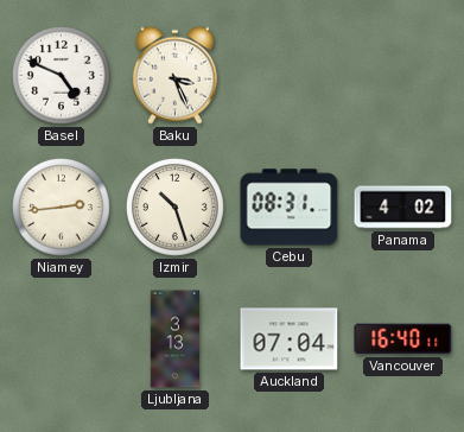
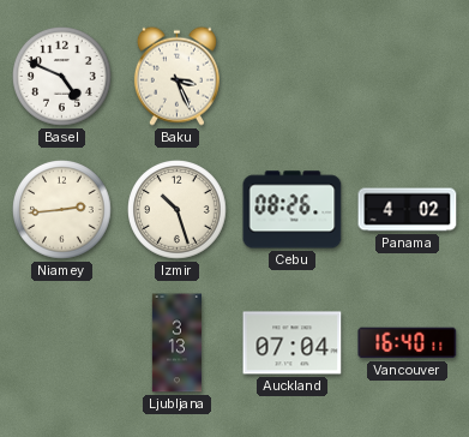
Cebu: 08:31 -> 08:26
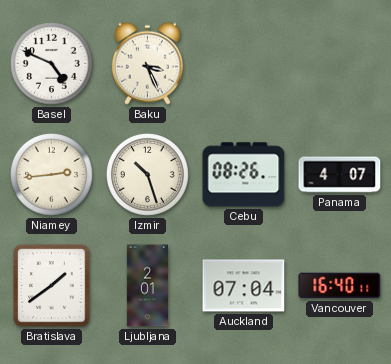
Panama: 4:02 -> 4:07
Bratislava: none -> 1:39
Ljubljana: 3:13 -> 2:01
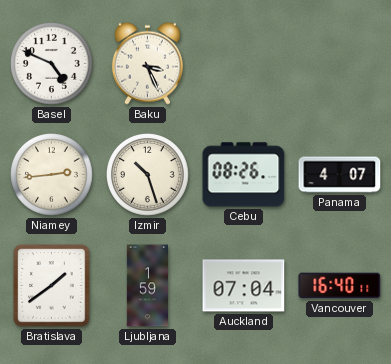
Ljubljana: 2:01 -> 1:59
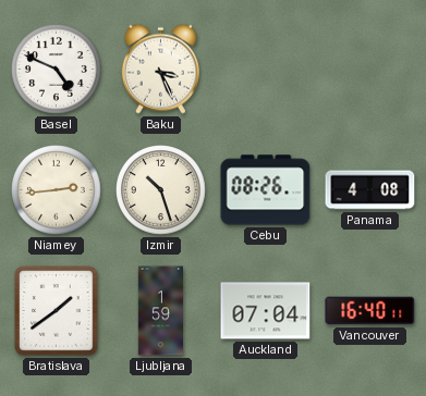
Panama: 4:07 -> 4:08
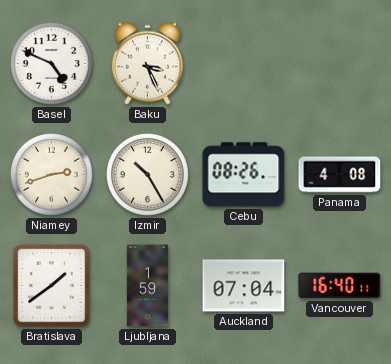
Niamey: 2:44 -> 2:42
Izmir: 10:27 -> 10:25
